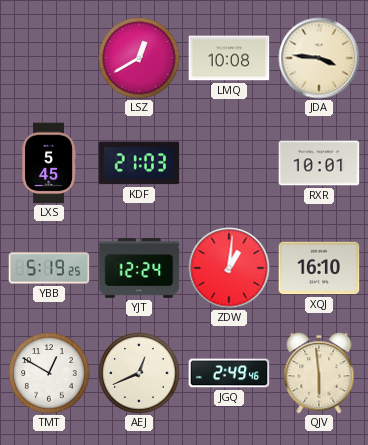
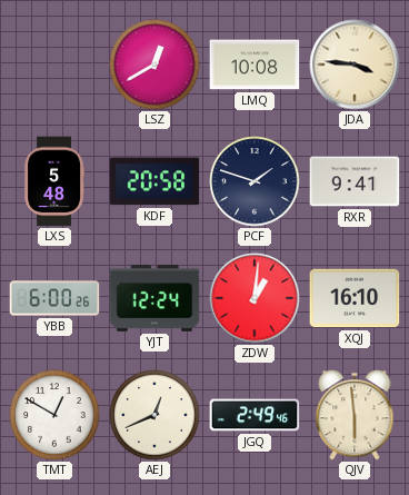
LXS: 5:45 -> 5:48
KDF: 21:03 -> 20:58
PCF: none -> 1:48
RXR: 10:01 -> 9:41
YBB: 5:19 -> 6:00
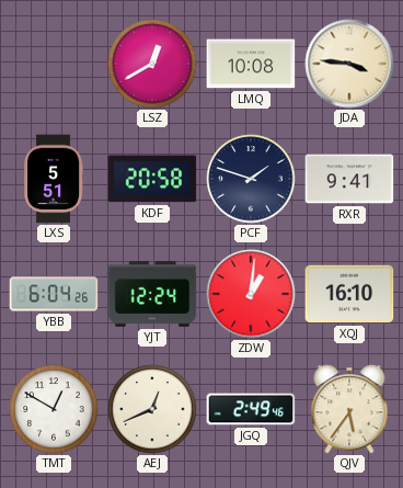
LXS: 5:48 -> 5:51
YBB: 6:00 -> 6:04
QJV: 5:59 -> 5:36
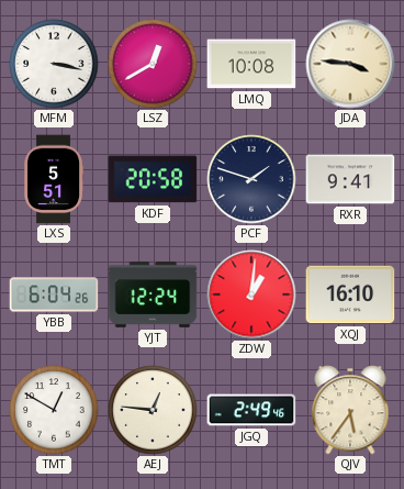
MFM: none -> 3:17
AEJ: 12:41 -> 12:46
